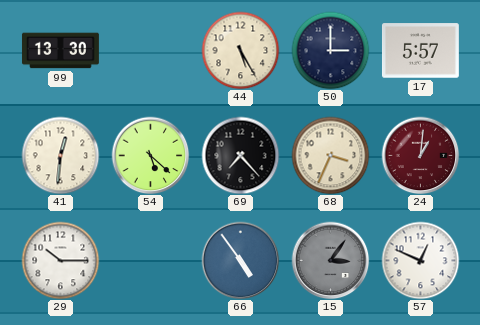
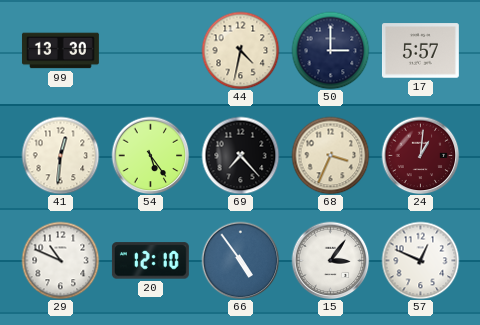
44: 5:25 -> 4:32
54: 5:22 -> 5:24
29: 10:15 -> 10:49
20: none -> 12:10
15 dial: grey -> white
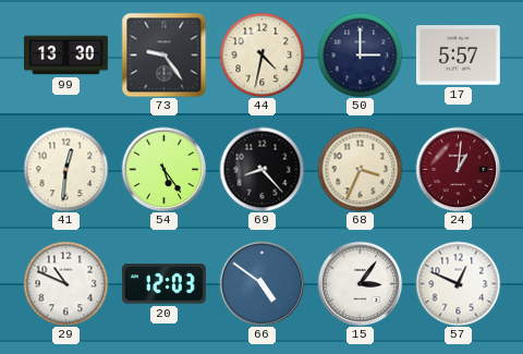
73: none -> 9:24
69: 7:23 -> 8:23
20: 12:10 -> 12:03
66: 4:54 -> 4:51
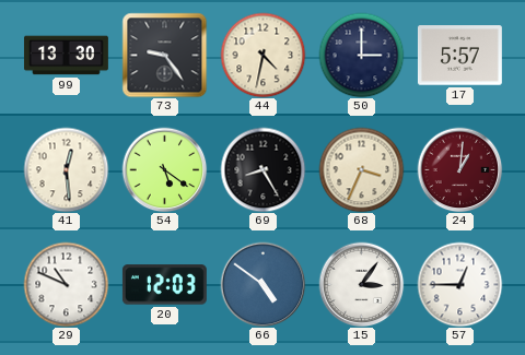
41: 12:31 -> 12:29
54: 5:24 -> 5:21
69: 8:23 -> 8:25
57: 12:49 -> 12:45
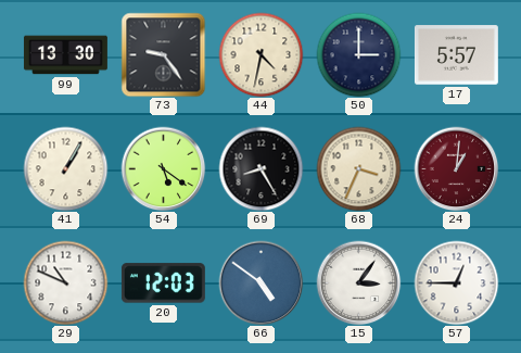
41: 12:29 -> 1:05
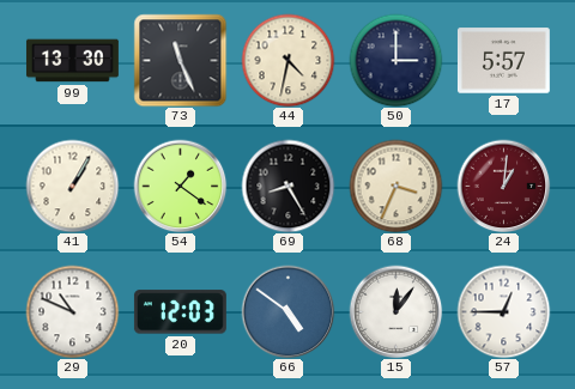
73: 9:24 -> 11:26
54: 5:21 -> 1:21
15: 3:06 -> 12:06
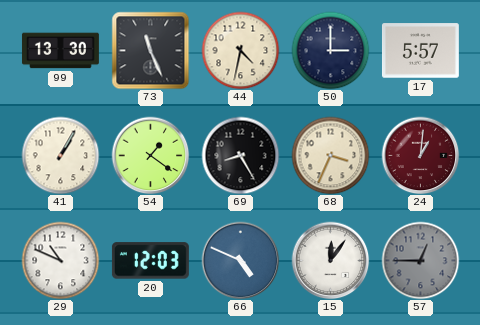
66: 4:51 -> 4:49
57 dial: white -> grey
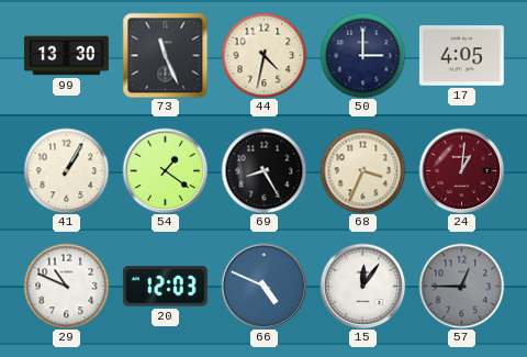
17: 5:57 -> 4:05
